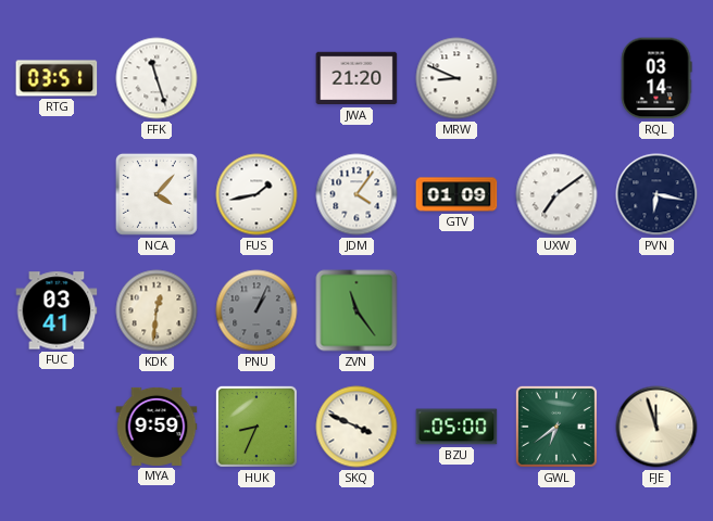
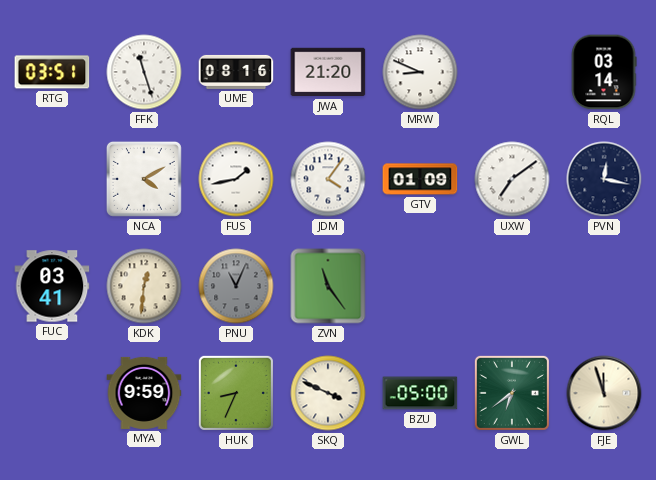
UME: none -> 08:16
NCA: 4:07 -> 4:10
PVN: 6:17 -> 12:17
PNU: 1:04 -> 11:04
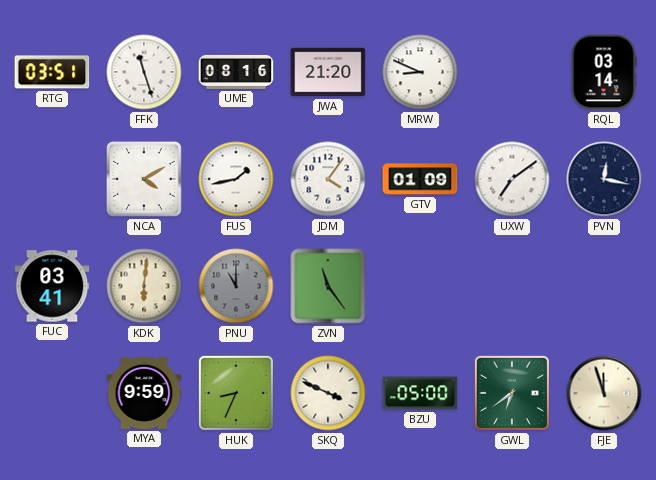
KDK: 12:31 -> 6:01
PNU: 11:04 -> 11:00
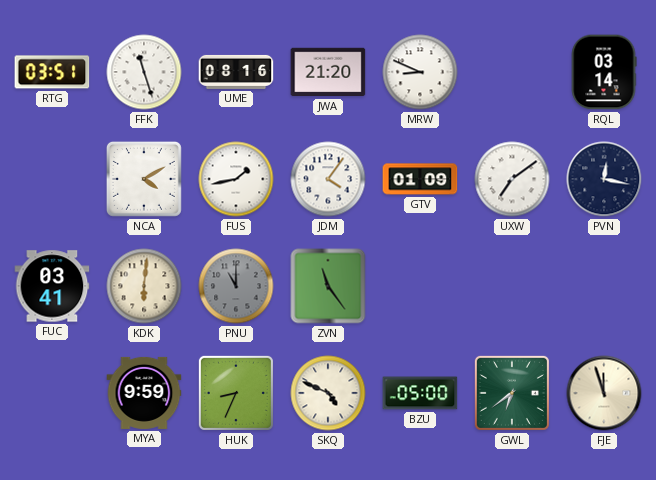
SKQ: 3:49 -> 4:49
